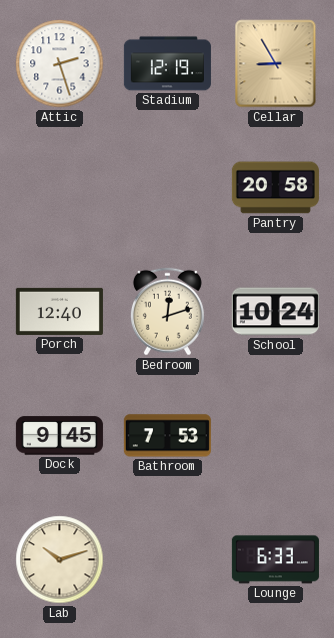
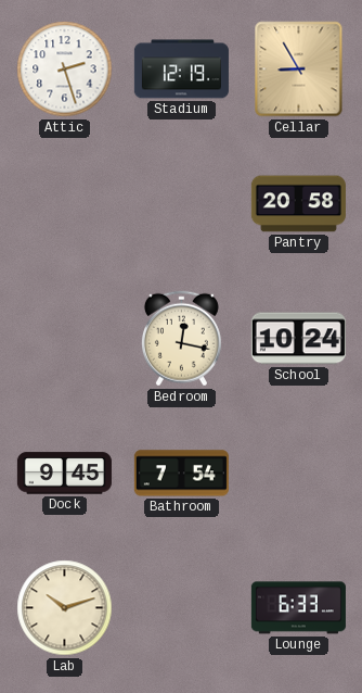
Porch: 12:40 -> none
Bedroom: 12:12 -> 12:17
Bathroom: 7:53 -> 7:54
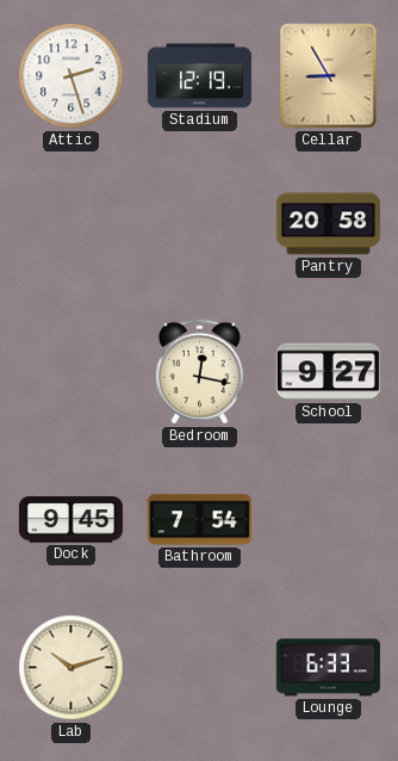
School: 10:24 -> 9:27
